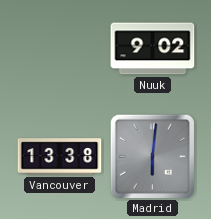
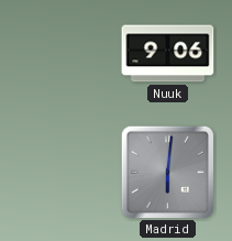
Nuuk: 9:02 -> 9:06
Vancouver: 13:38 -> none
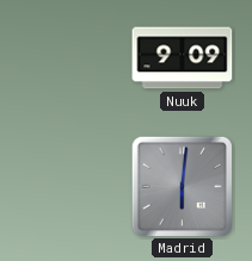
Nuuk: 9:06 -> 9:09
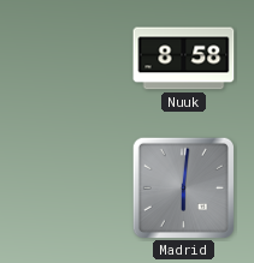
Nuuk: 9:09 -> 8:58
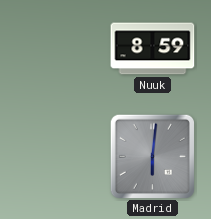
Nuuk: 8:58 -> 8:59
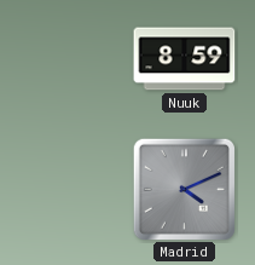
Madrid: 6:01 -> 4:11
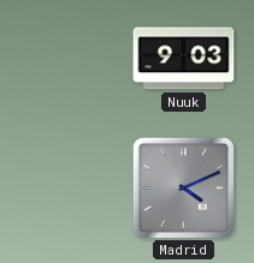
Nuuk: 8:59 -> 9:03
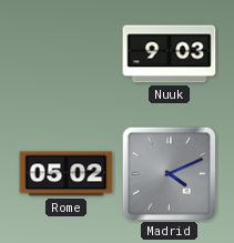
Rome: none -> 05:02
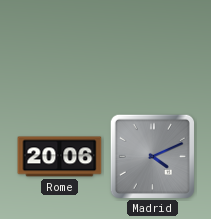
Nuuk: 9:03 -> none
Rome: 05:02 -> 20:06
